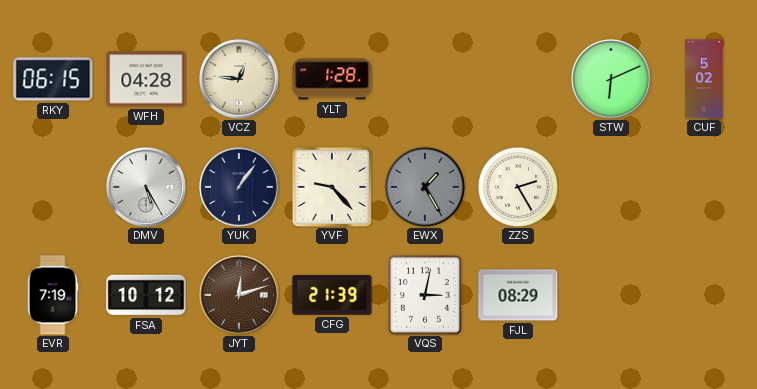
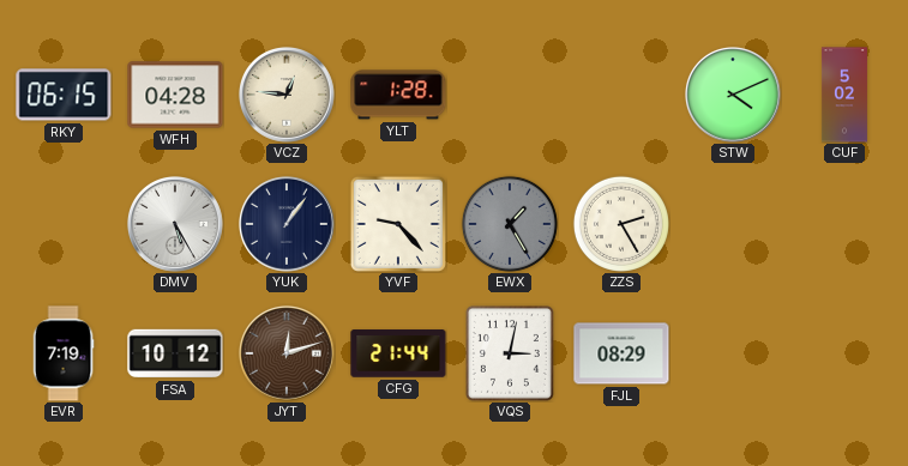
STW: 6:11 -> 4:11
CFG: 21:39 -> 21:44
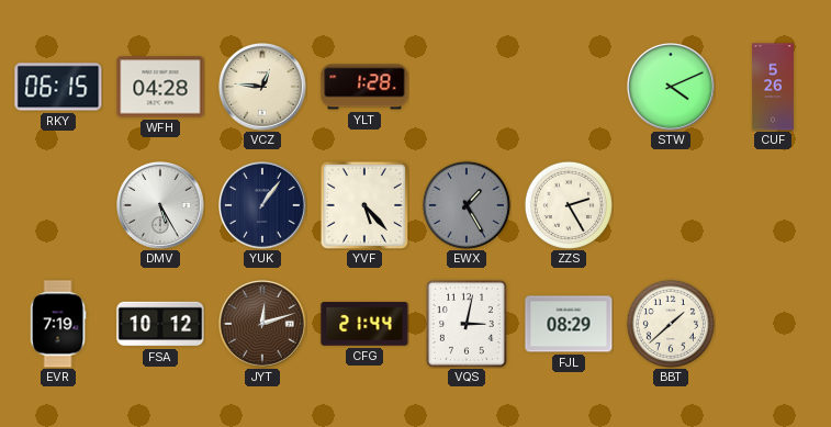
CUF: 5:02 -> 5:26
YVF: 9:23 -> 5:23
BBT: none -> 1:38
